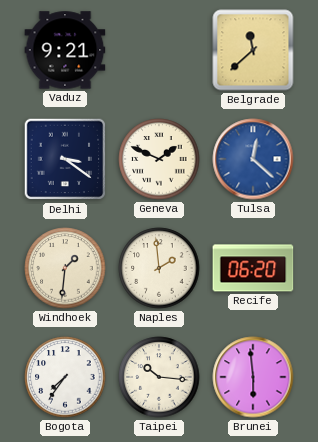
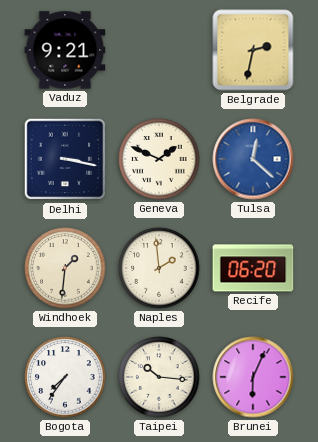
Belgrade: 11:38 -> 2:32
Delhi: 3:21 -> 3:17
Brunei: 5:59 -> 6:04
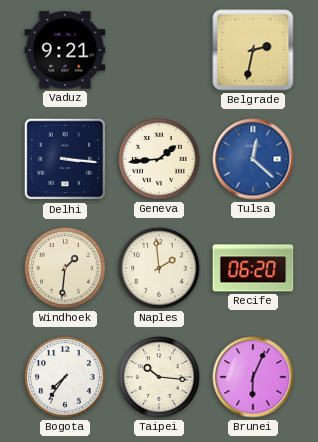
Delhi: 3:17 -> 3:16
Geneva: 1:49 -> 1:44
